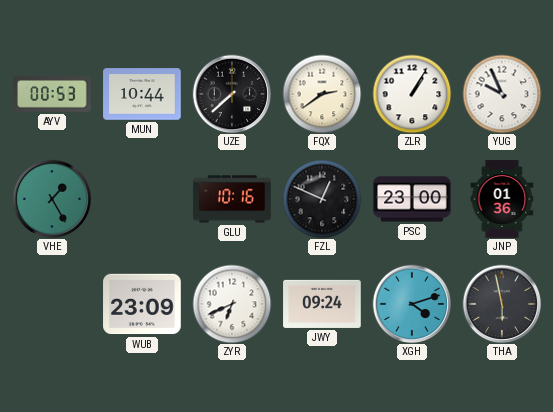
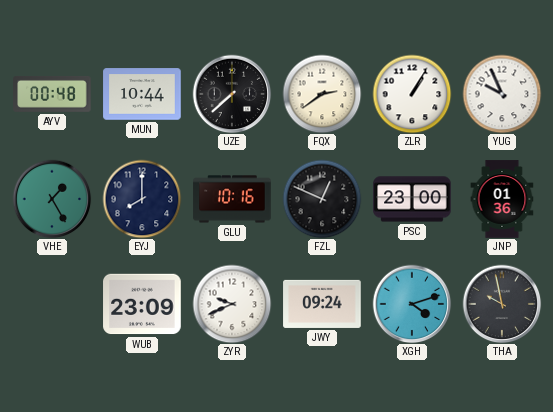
AYV: 00:53 -> 00:48
EYJ: none -> 8:00
ZYR: 6:41 -> 9:41
THA: 5:58 -> 9:58
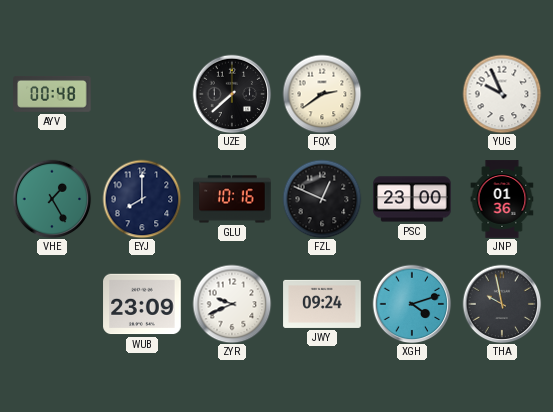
MUN: 10:44 -> none
ZLR: 1:05 -> none
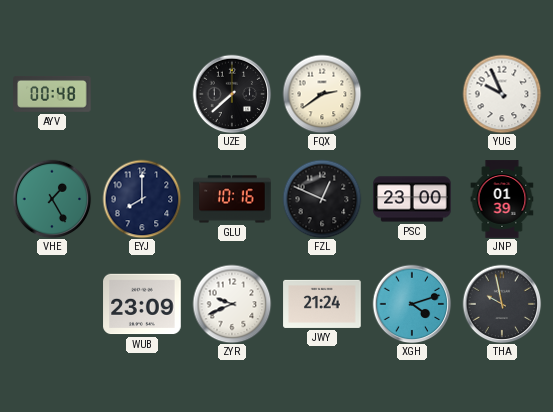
JNP: 01:36 -> 01:39
JWY: 09:24 -> 21:24
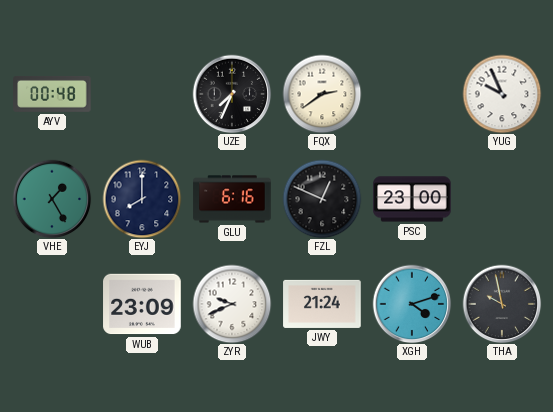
UZE: 7:38 -> 7:34
GLU: 10:16 -> 6:16
JNP: 01:39 -> none
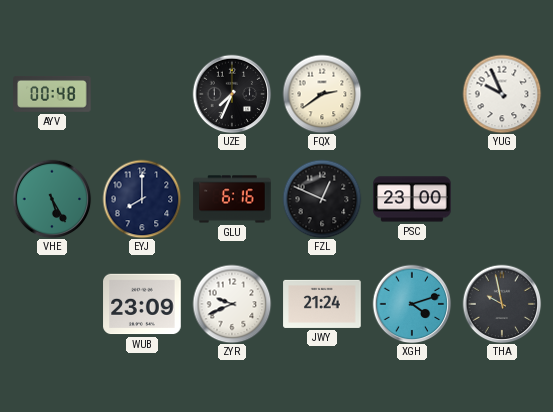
VHE: 1:25 -> 5:25
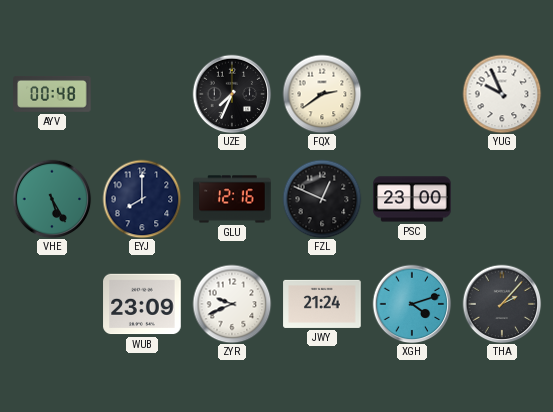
GLU: 6:16 -> 12:16
THA: 9:58 -> 2:07
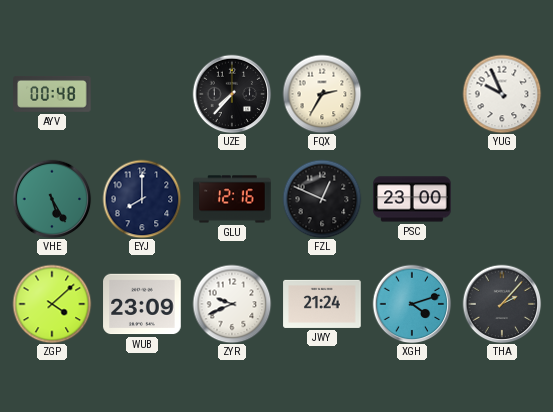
UZE: 7:34 -> 7:37
FQX: 2:39 -> 2:35
ZGP: none -> 4:08
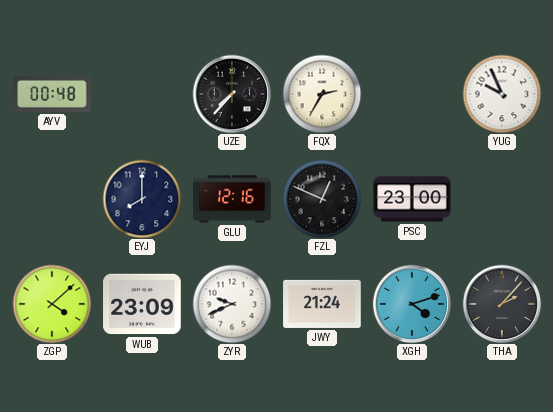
VHE: 5:25 -> none
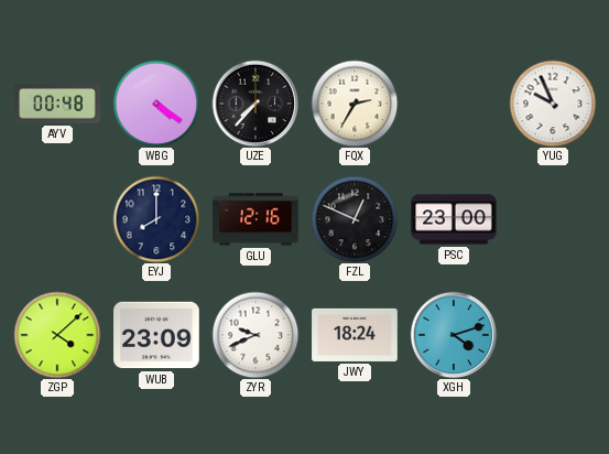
WBG: none -> 4:21
JWY: 21:24 -> 18:24
THA: 2:07 -> none
